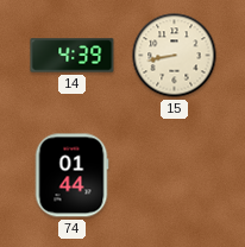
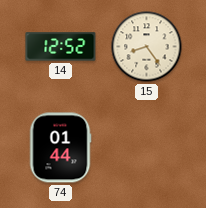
14: 4:39 -> 12:52
15: 8:43 -> 8:24
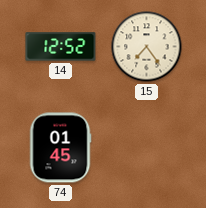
15: 8:24 -> 7:24
74: 01:44 -> 01:45
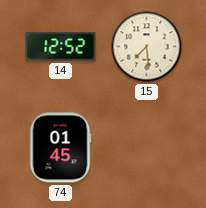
15: 7:24 -> 7:29
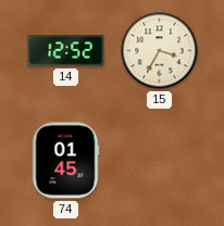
15: 7:29 -> 3:35
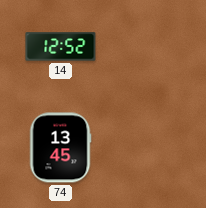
15: 3:35 -> none
74: 01:45 -> 13:45
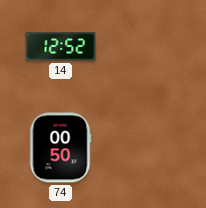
74: 13:45 -> 00:50
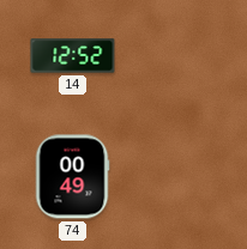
74: 00:50 -> 00:49
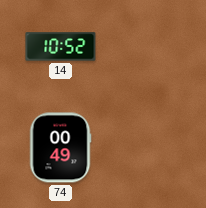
14: 12:52 -> 10:52
